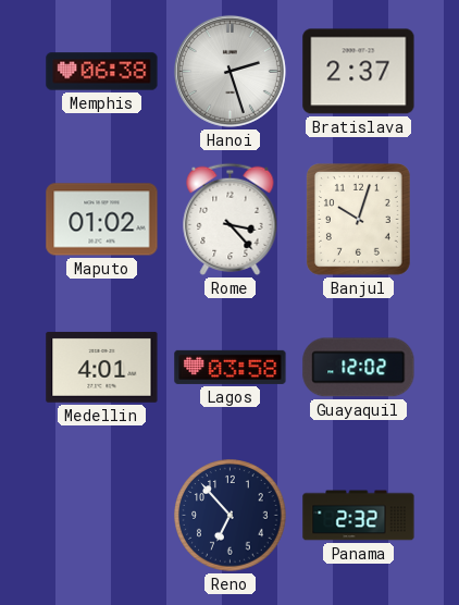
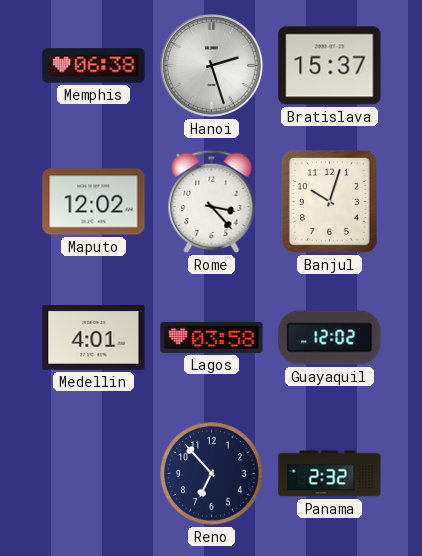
Bratislava: 2:37 -> 15:37
Maputo: 01:02 -> 12:02
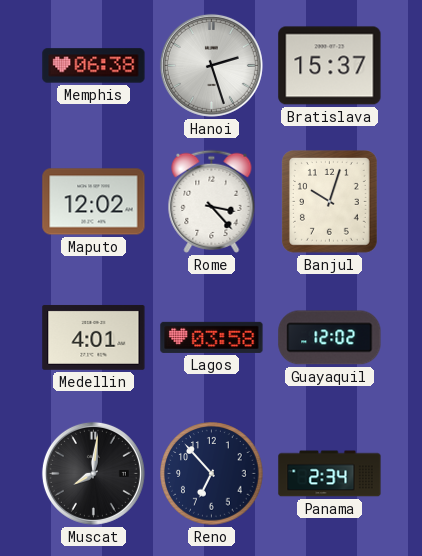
Muscat: none -> 8:01
Panama: 2:32 -> 2:34
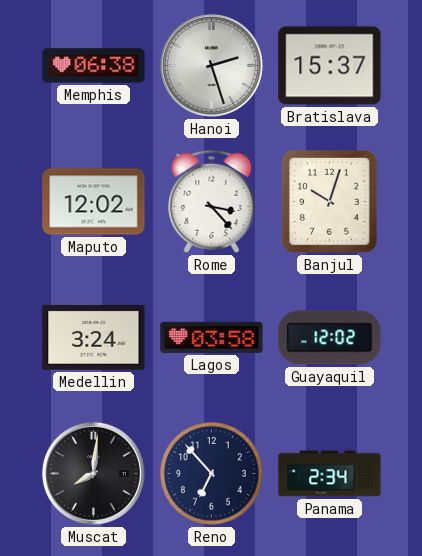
Medellin: 4:01 -> 3:24
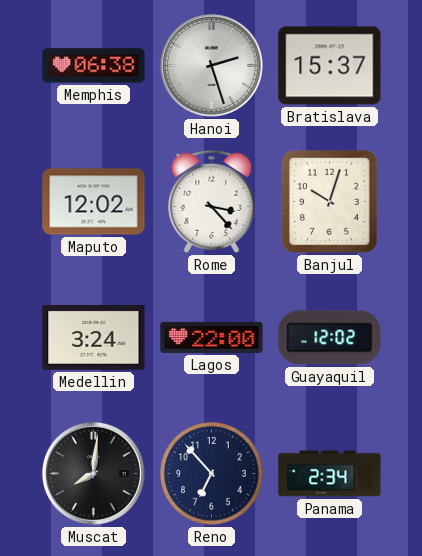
Lagos: 03:58 -> 22:00
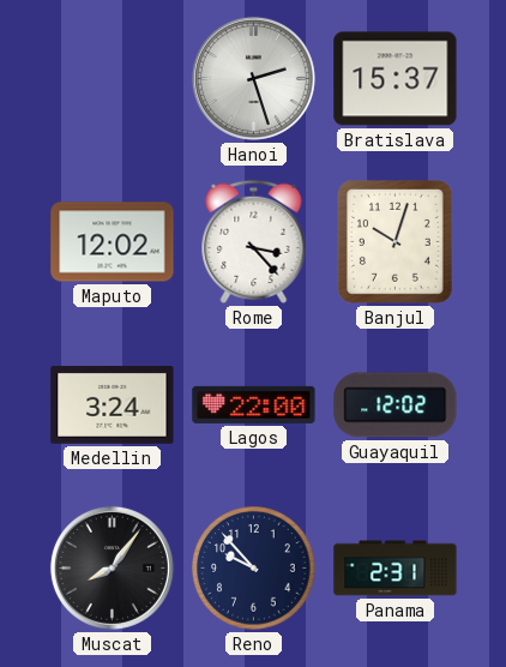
Memphis: 06:38 -> none
Muscat: 8:01 -> 8:06
Reno: 6:53 -> 9:53
Panama: 2:34 -> 2:31
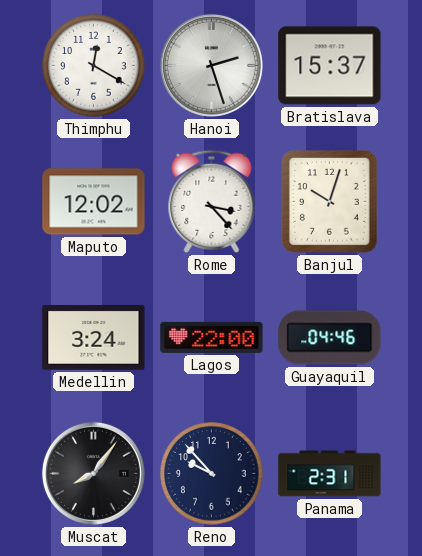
Thimphu: none -> 12:20
Guayaquil: 12:02 -> 04:46
